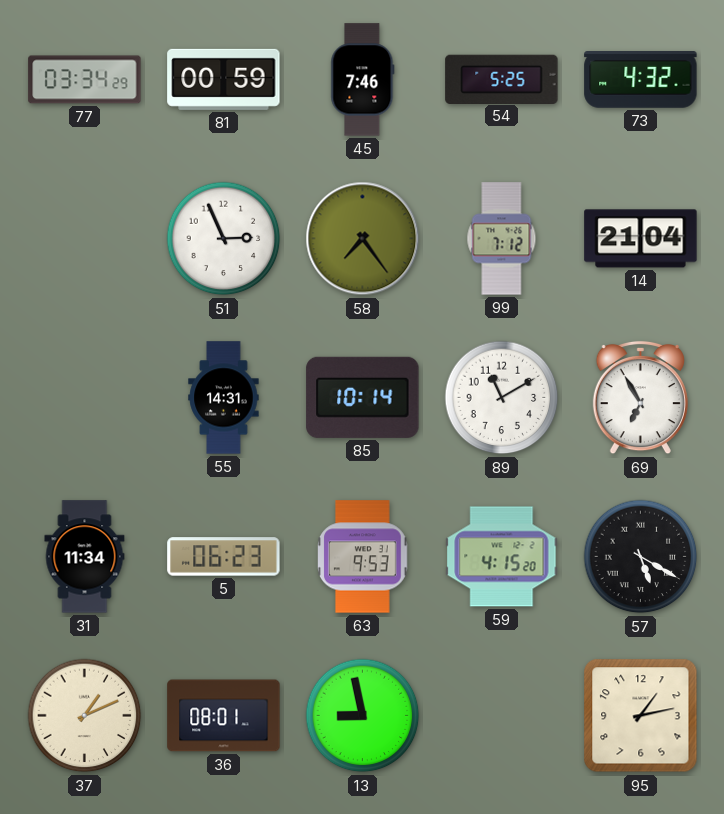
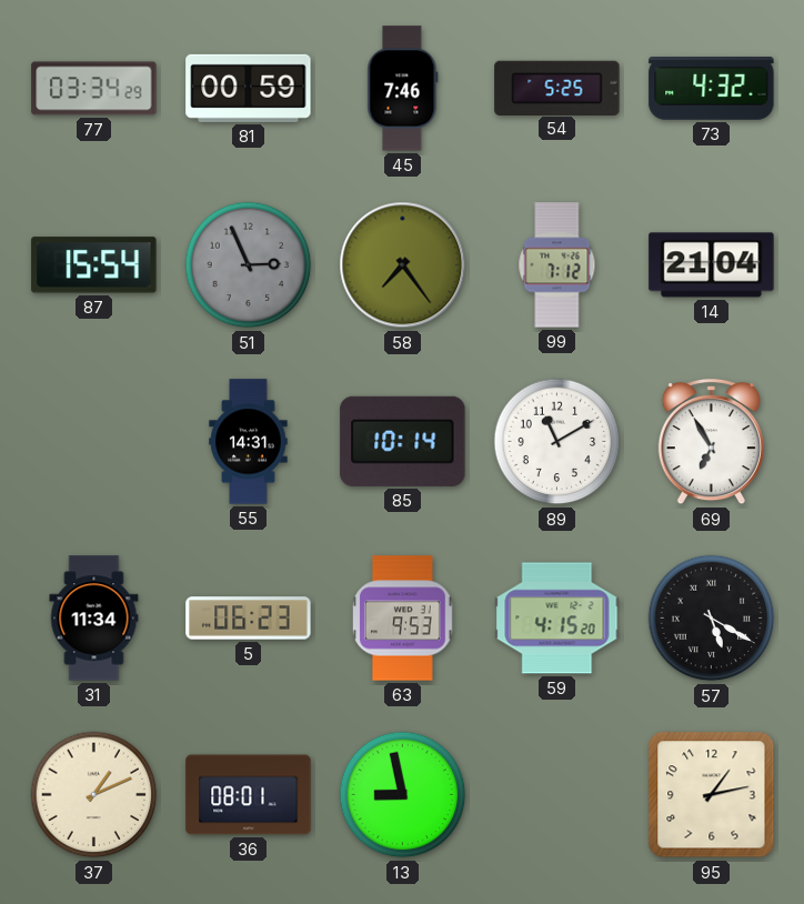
87: none -> 15:54
51 dial: white -> grey
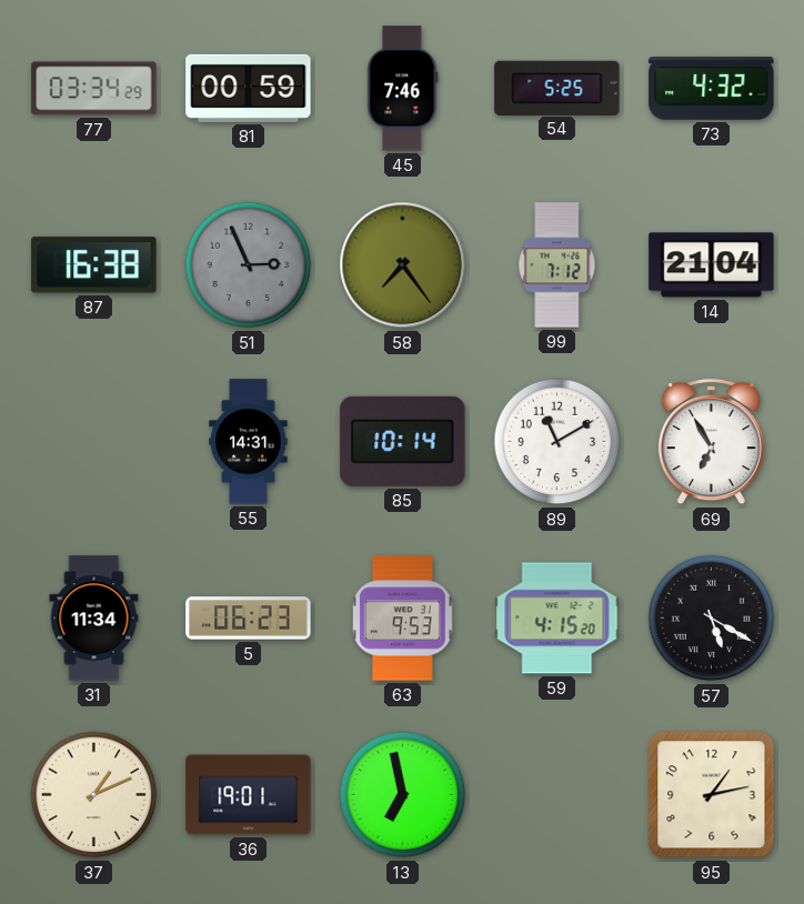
87: 15:54 -> 16:38
36: 08:01 -> 19:01
13: 8:58 -> 6:58
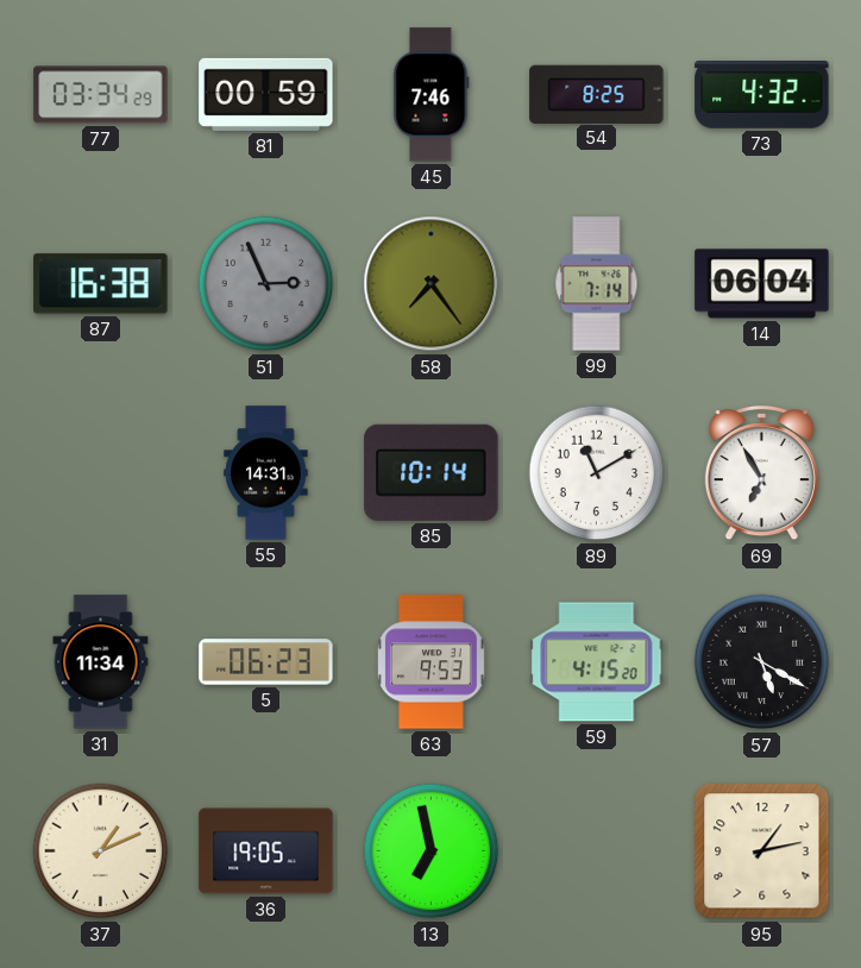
54: 5:25 -> 8:25
99: 7:12 -> 7:14
14: 21:04 -> 06:04
36: 19:01 -> 19:05
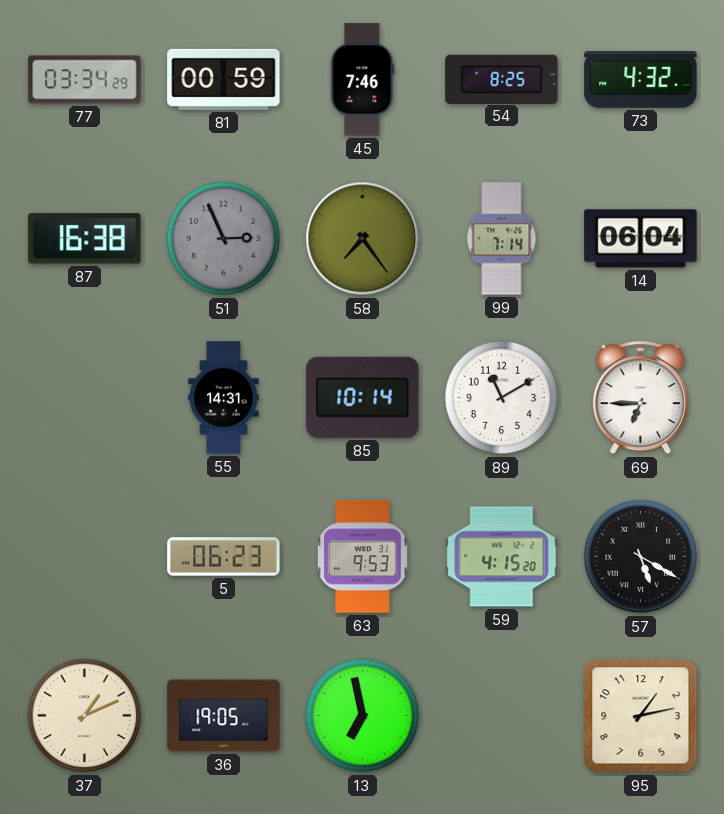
69: 6:55 -> 6:45
31: 11:34 -> none
